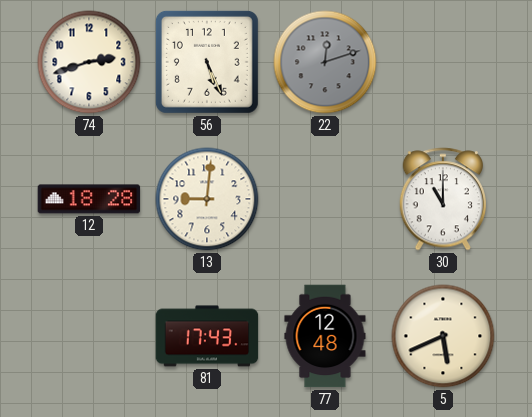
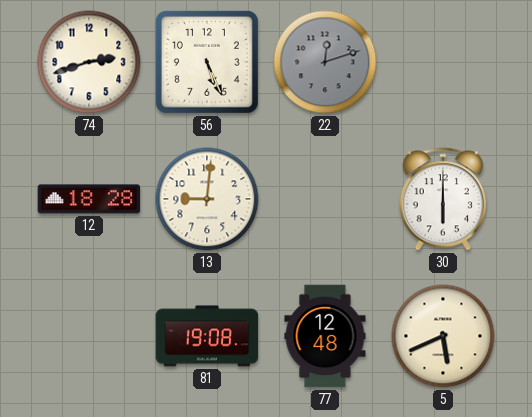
30: 11:00 -> 6:00
81: 17:43 -> 19:08
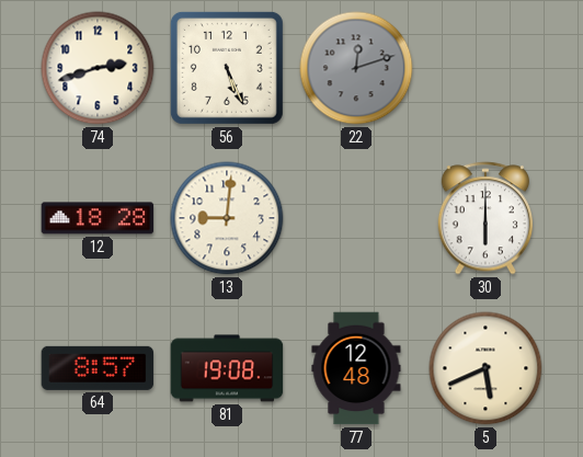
64: none -> 8:57
